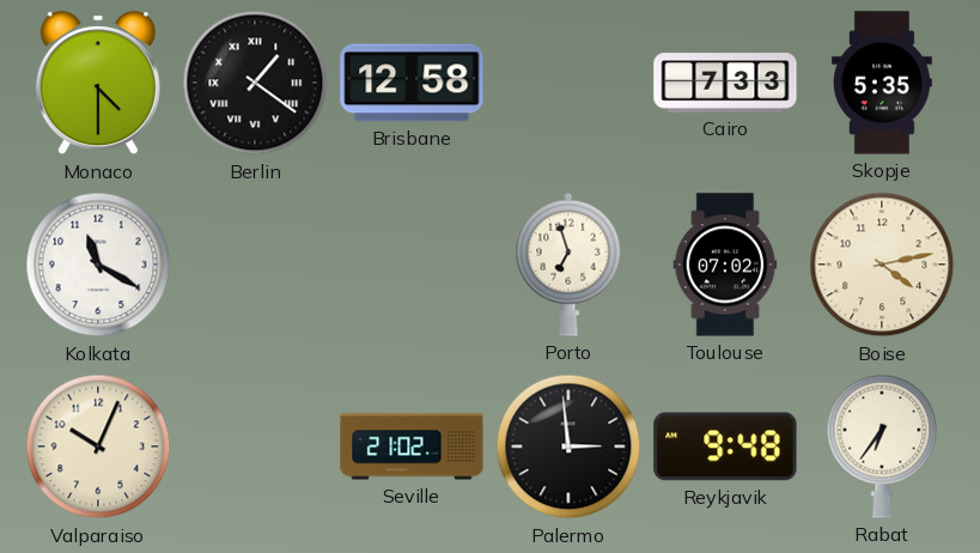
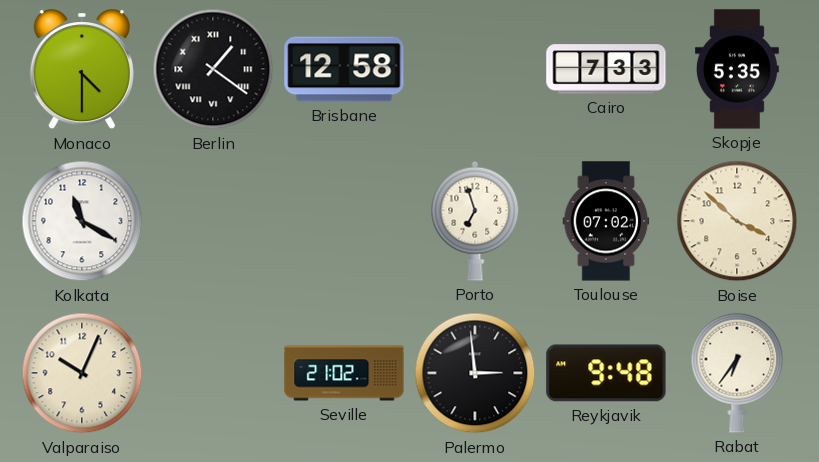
Boise: 4:13 -> 3:52
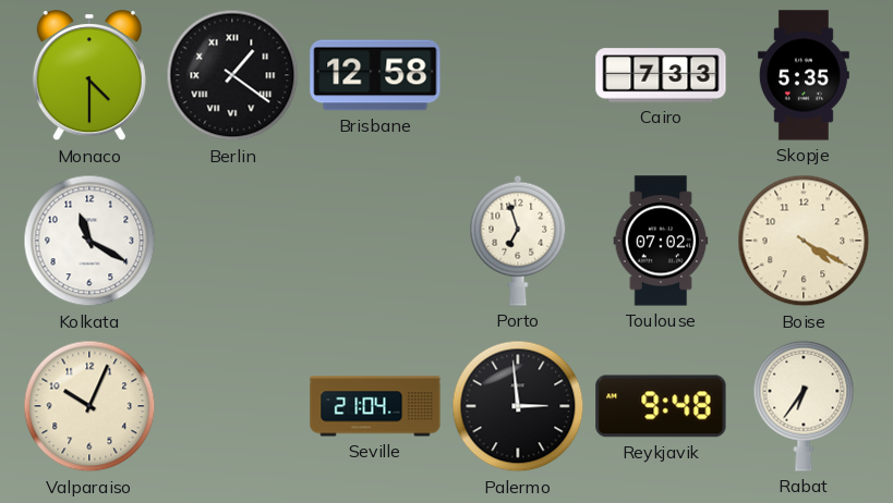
Boise: 3:52 -> 4:20
Seville: 21:02 -> 21:04
